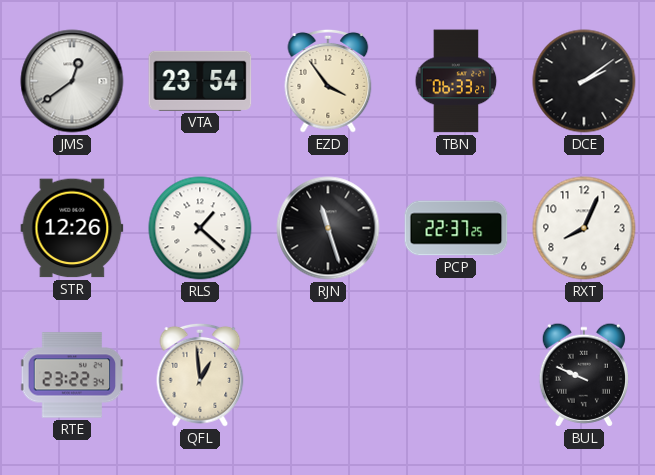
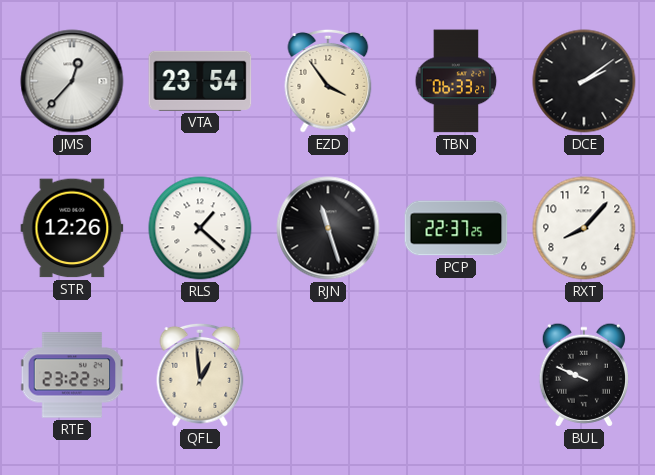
JMS: 12:39 -> 12:37
RXT: 8:04 -> 8:07
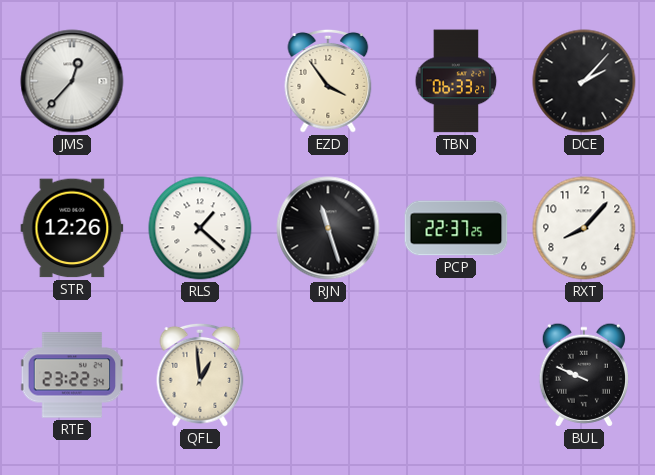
VTA: 23:54 -> none
DCE: 2:09 -> 2:07
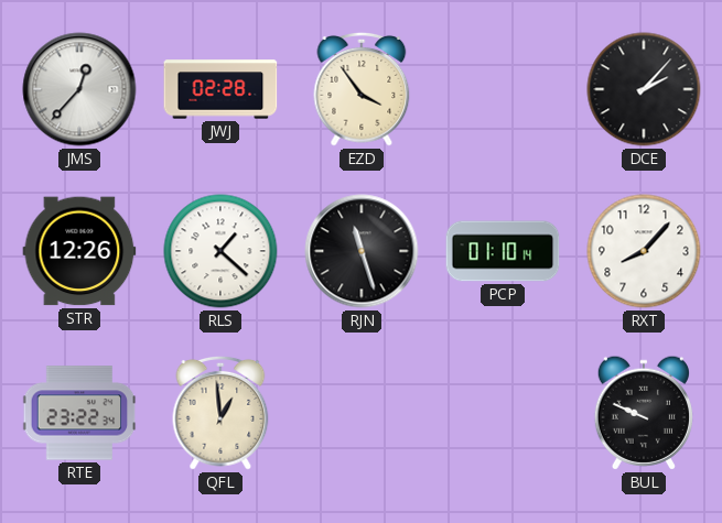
JWJ: none -> 02:28
TBN: 06:33 -> none
PCP: 22:37 -> 01:10
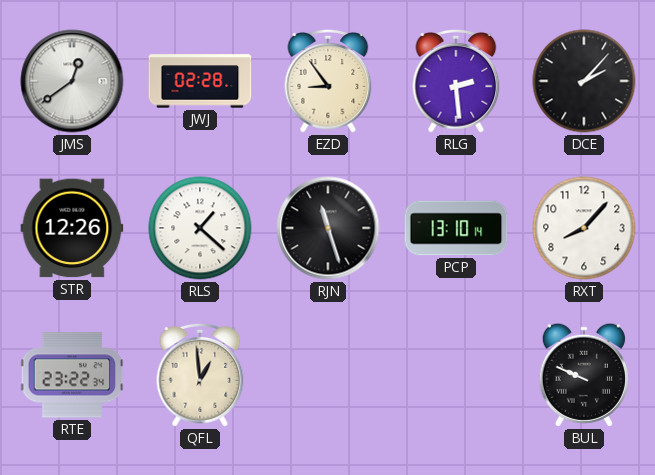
JMS: 12:37 -> 12:39
EZD: 3:54 -> 8:54
RLG: none -> 2:29
PCP: 01:10 -> 13:10
